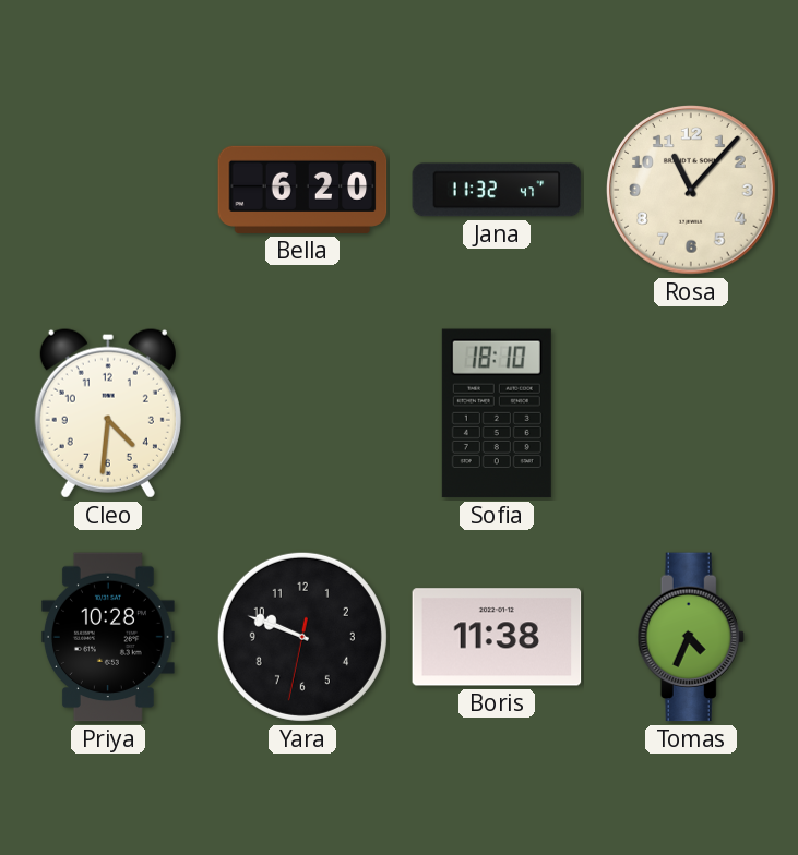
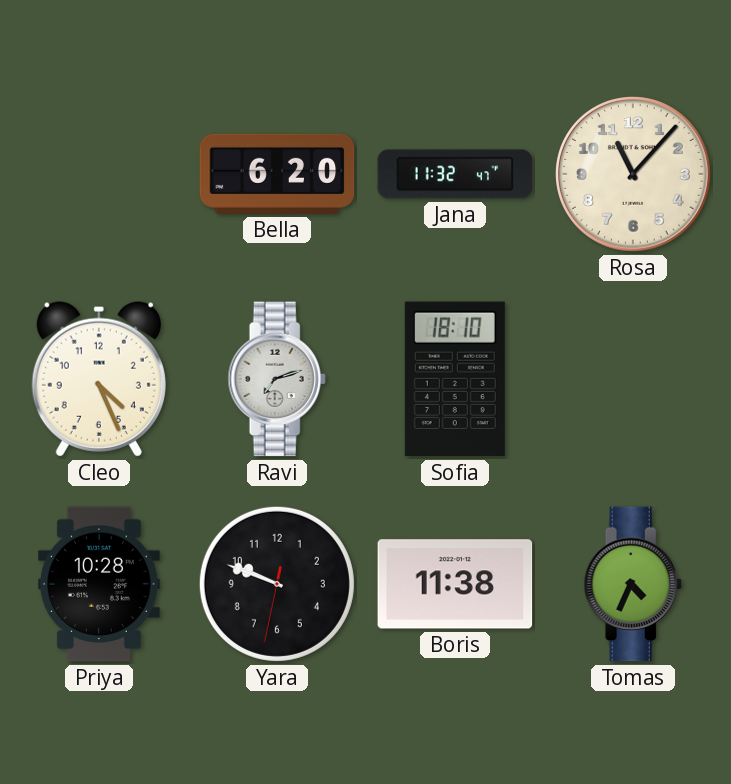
Cleo: 4:31 -> 4:26
Ravi: none -> 7:12
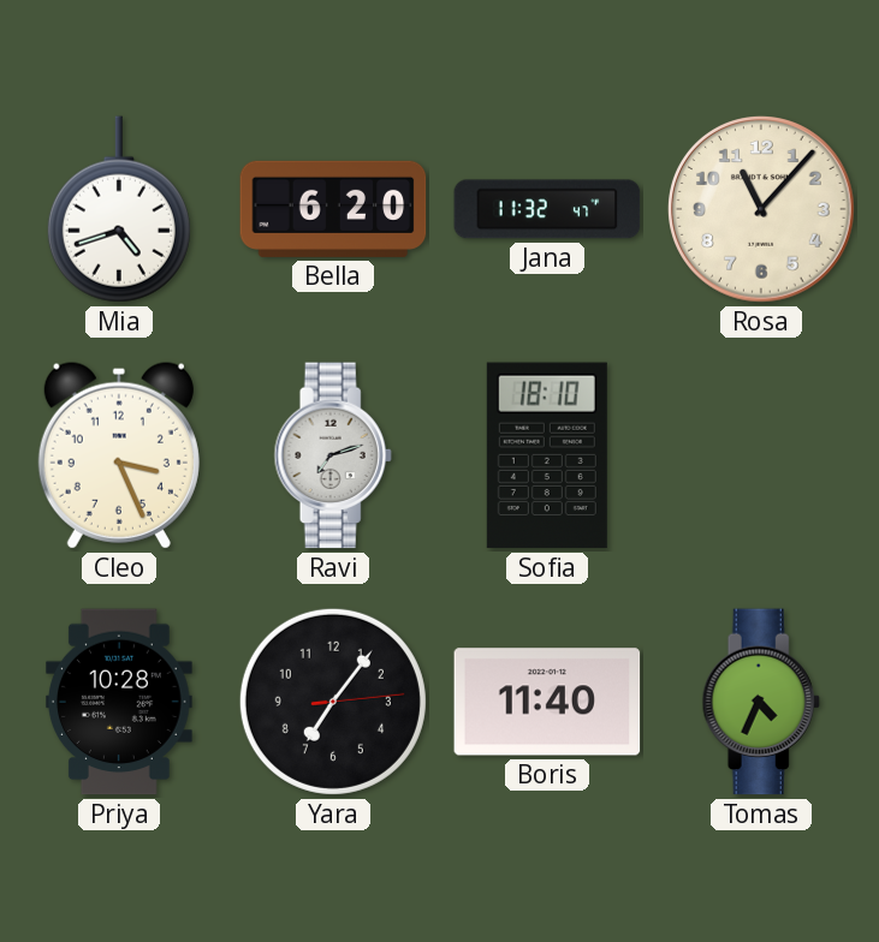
Mia: none -> 4:42
Cleo: 4:26 -> 3:26
Yara: 9:48 -> 7:06
Boris: 11:38 -> 11:40
